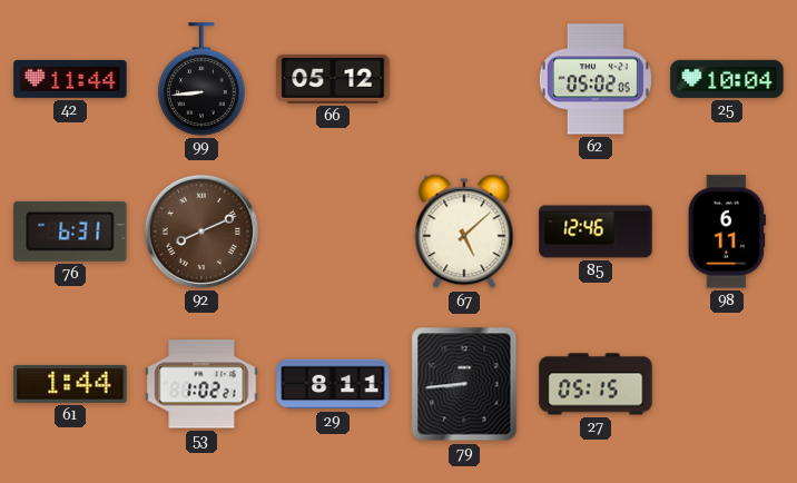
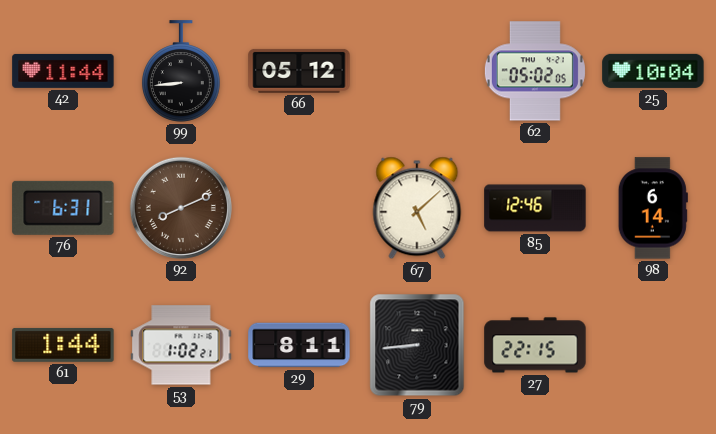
98: 6:11 -> 6:14
27: 05:15 -> 22:15
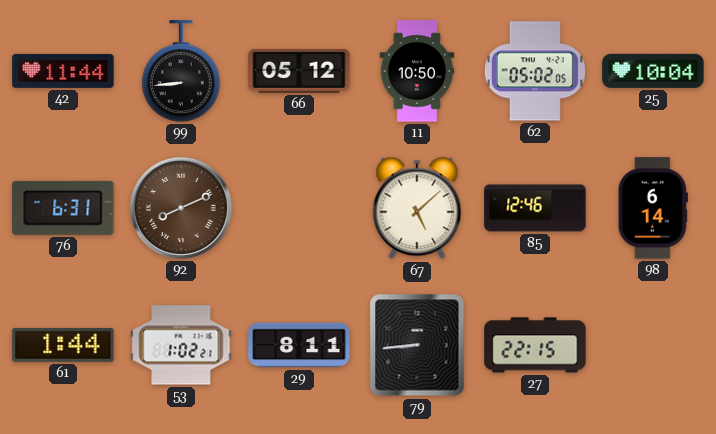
11: none -> 10:50
